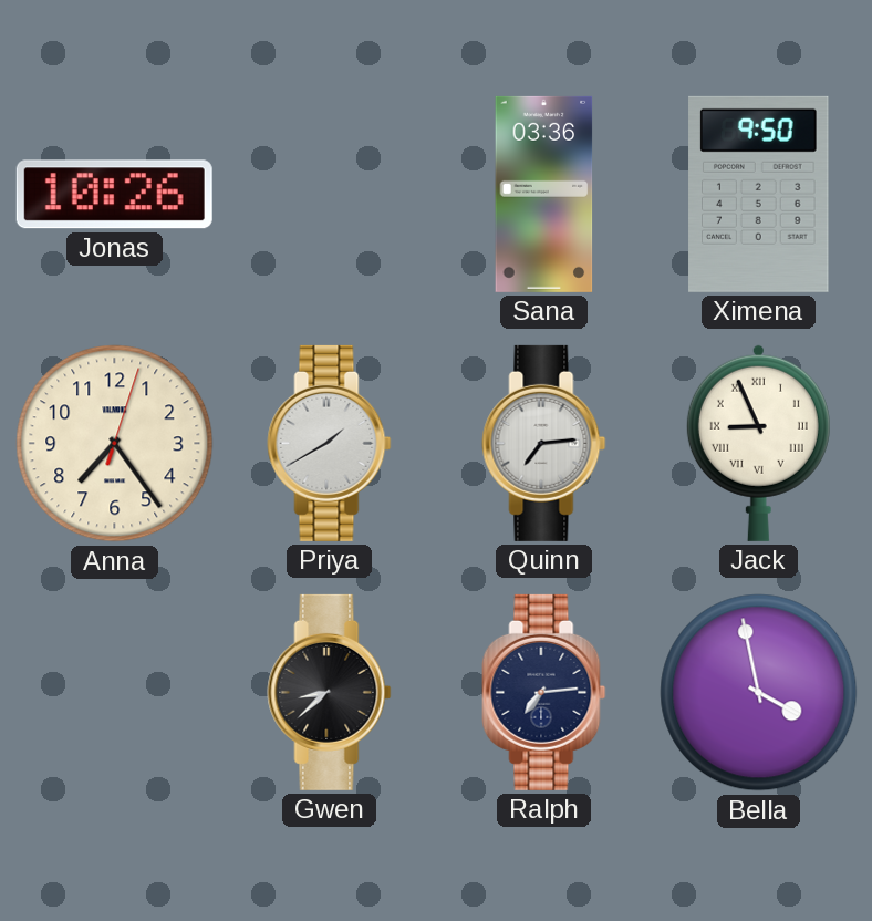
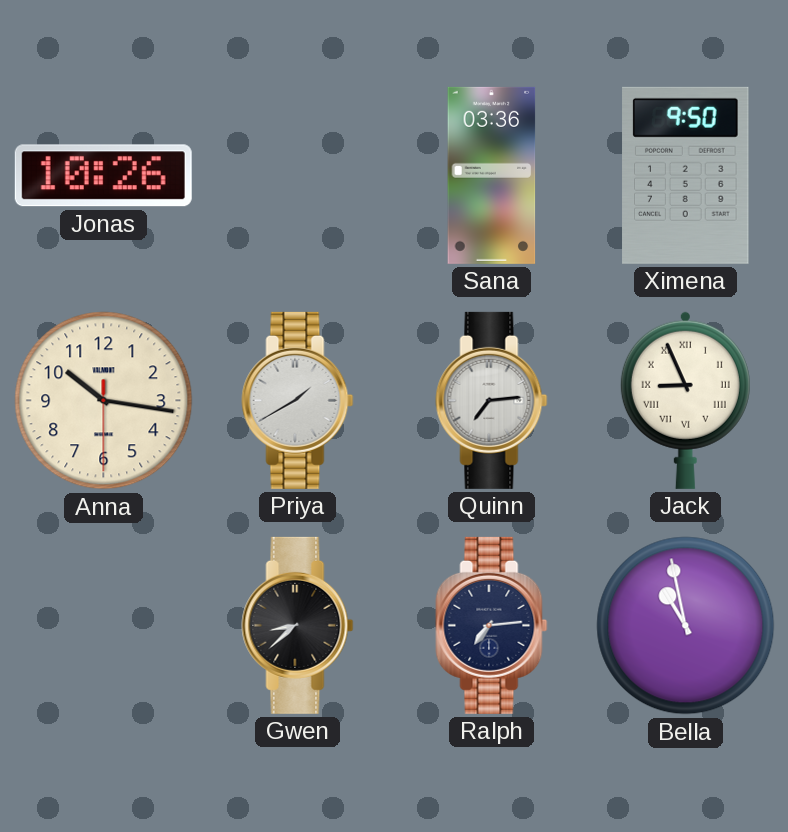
Anna: 7:24 -> 10:16
Bella: 3:58 -> 10:58
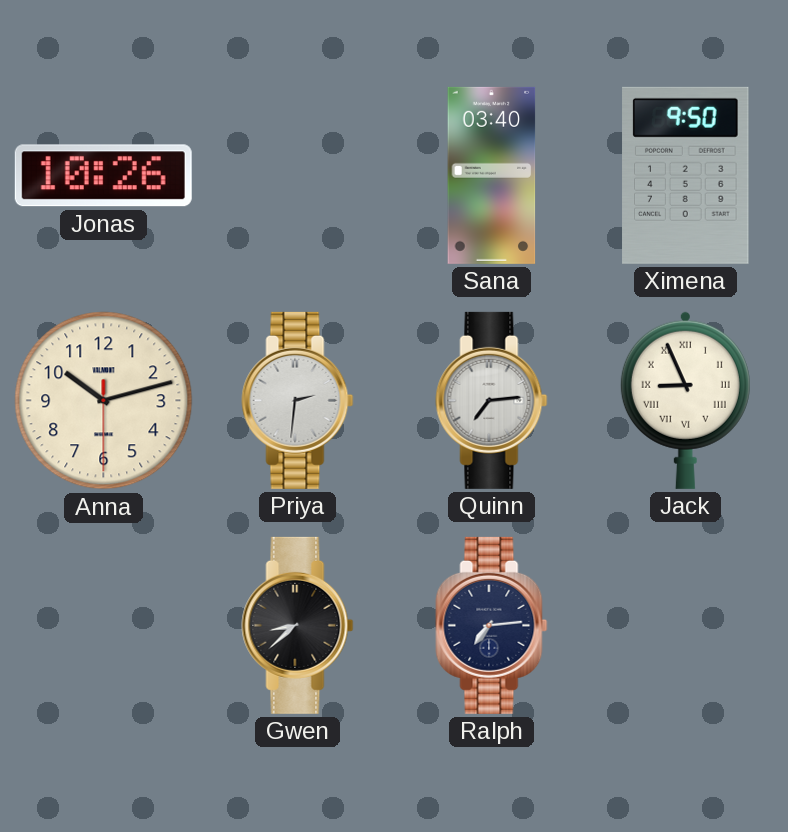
Sana: 03:36 -> 03:40
Anna: 10:16 -> 10:12
Priya: 1:40 -> 2:31
Bella: 10:58 -> none
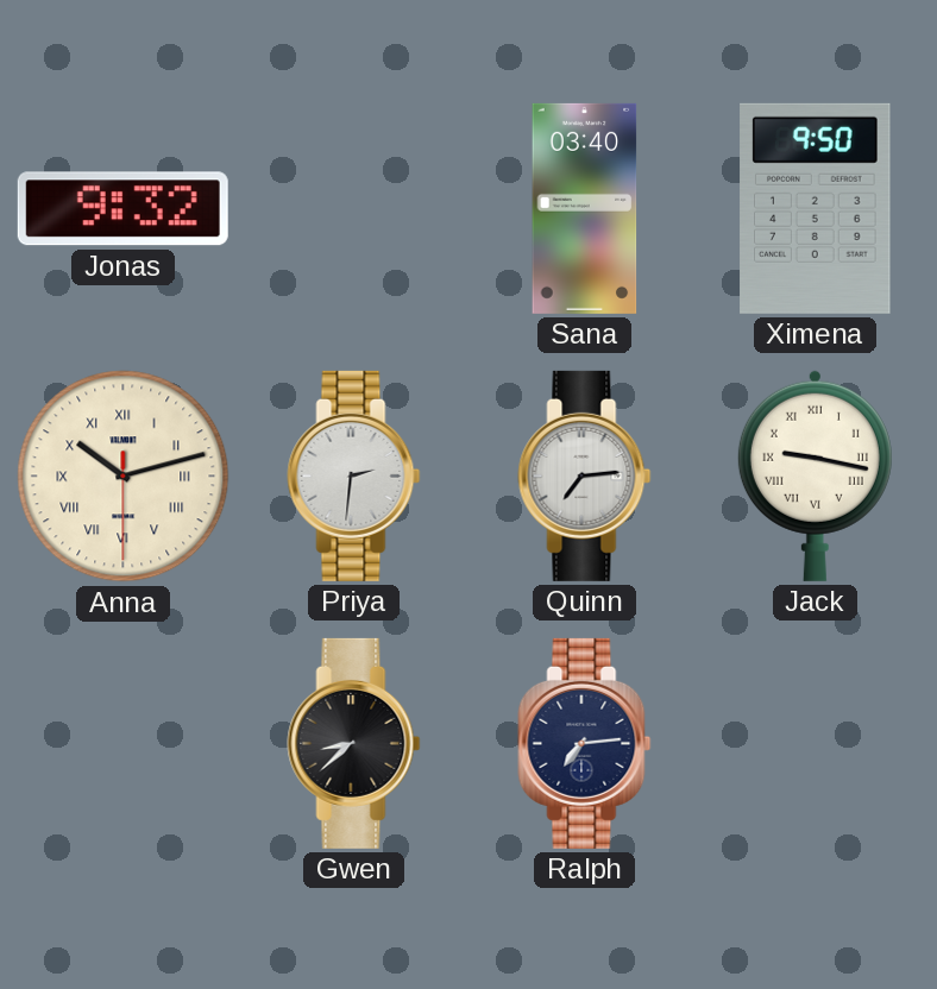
Jonas: 10:26 -> 9:32
Anna numerals: Arabic -> Roman
Jack: 8:56 -> 9:17
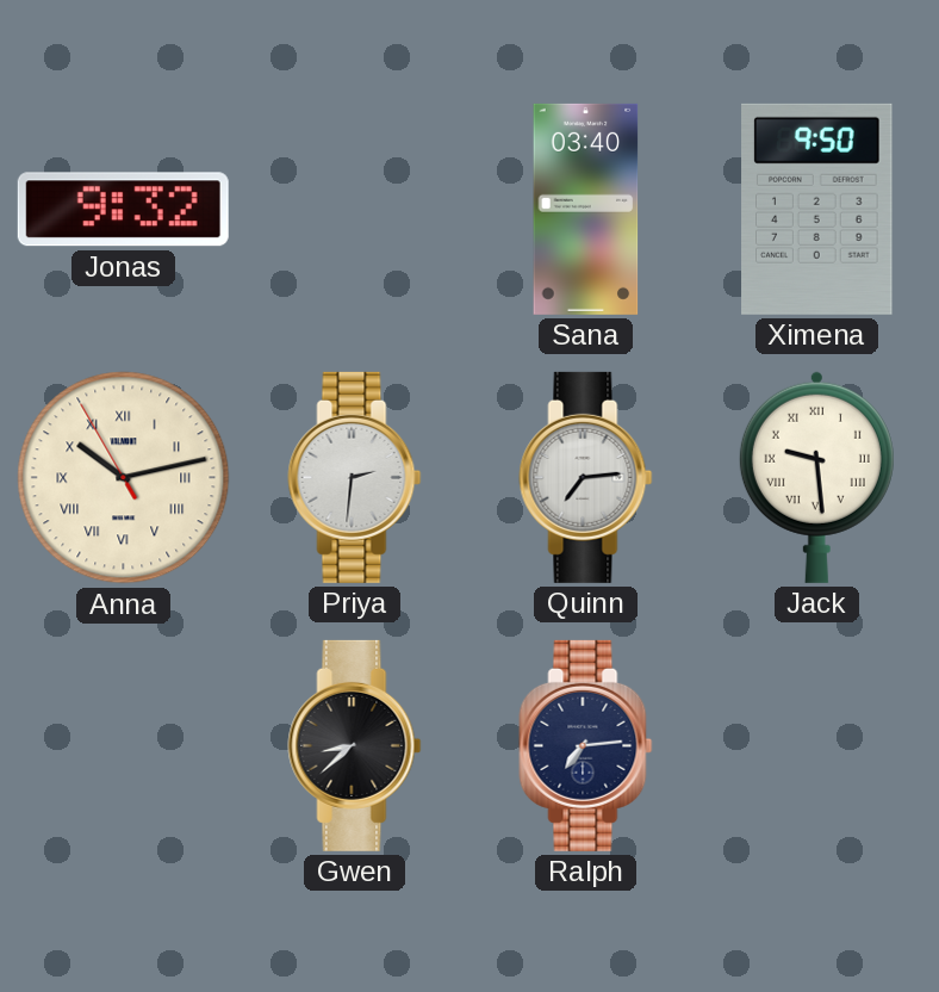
Anna: 10:12:30 -> 10:12:55
Jack: 9:17 -> 9:29
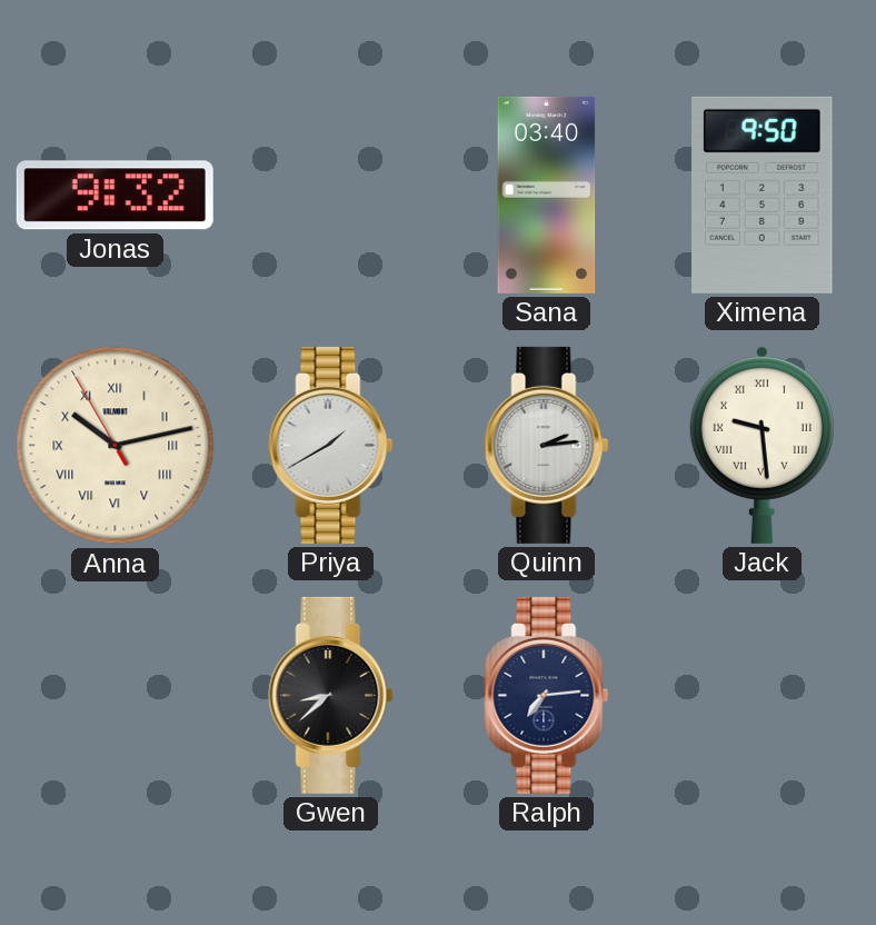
Priya: 2:31 -> 1:40
Quinn: 7:14 -> 2:14
